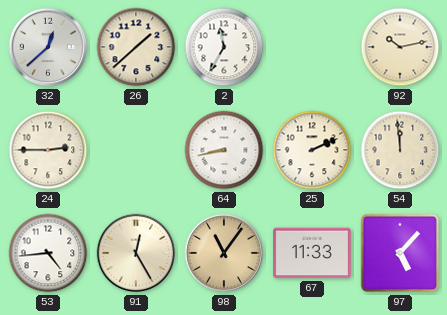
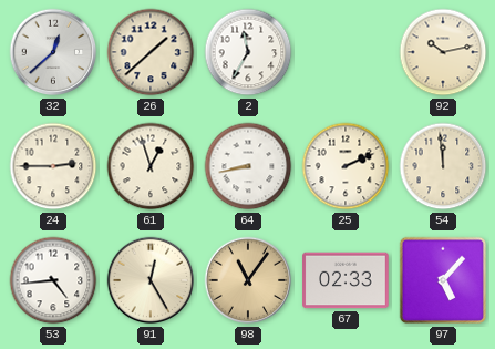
61: none -> 12:57
67: 11:33 -> 02:33
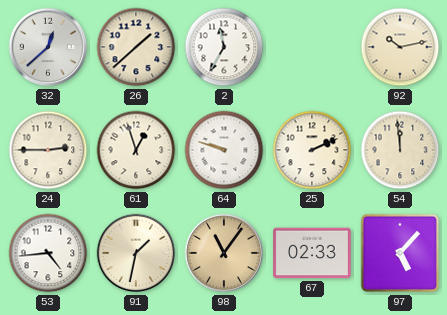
64: 8:43 -> 9:48
91: 12:25 -> 1:32
